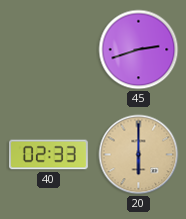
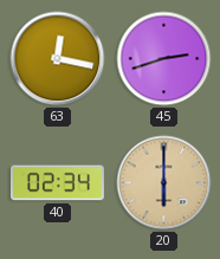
63: none -> 12:17
40: 02:33 -> 02:34
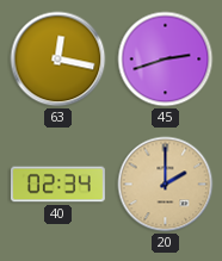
20: 6:00 -> 2:00
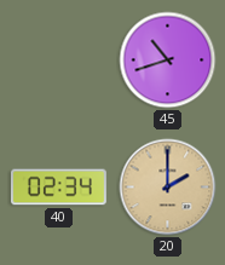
63: 12:17 -> none
45: 2:42 -> 10:42
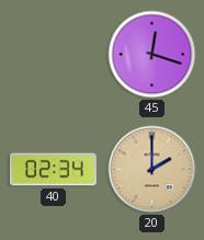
45: 10:42 -> 12:18
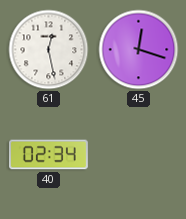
61: none -> 12:28
20: 2:00 -> none
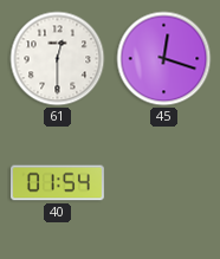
61: 12:28 -> 12:30
40: 02:34 -> 01:54
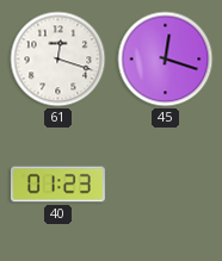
61: 12:30 -> 12:18
40: 01:54 -> 01:23
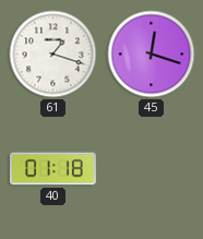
61: 12:18 -> 1:18
40: 01:23 -> 01:18
